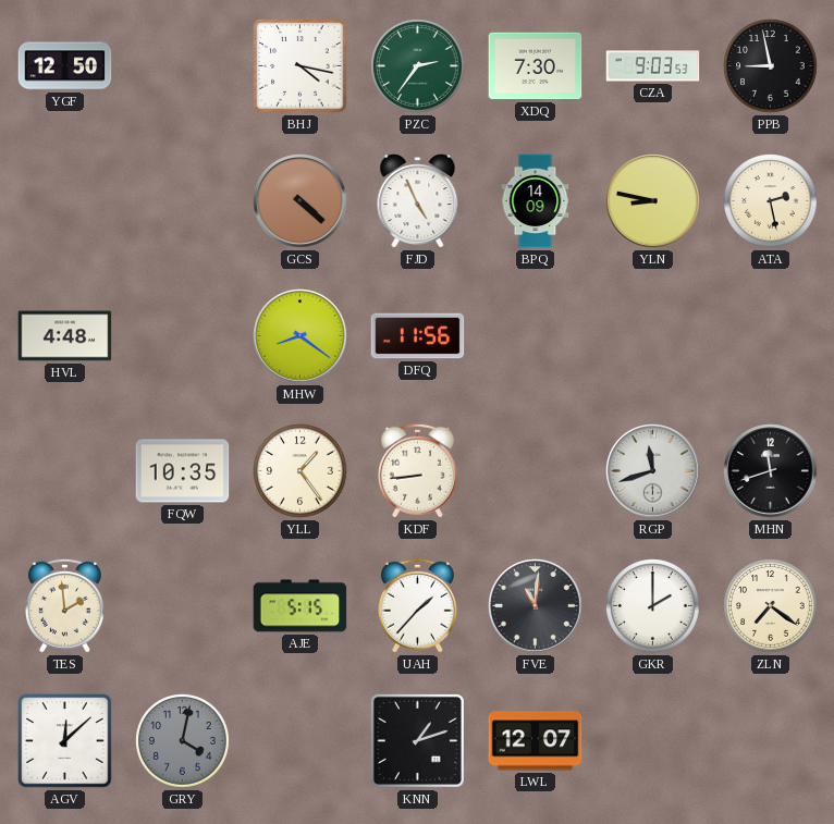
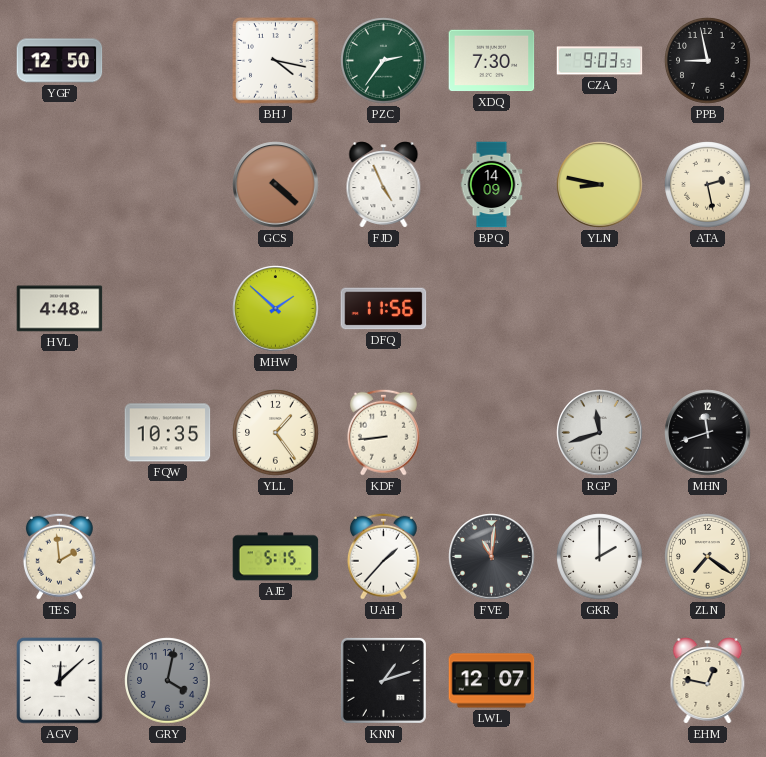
MHW: 8:21 -> 1:52
EHM: none -> 12:47
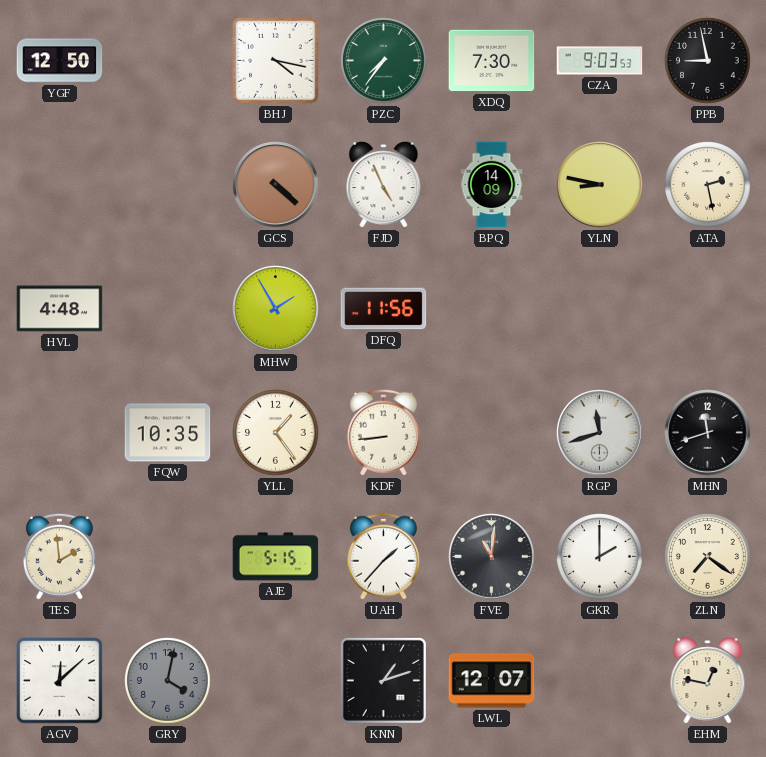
PZC: 2:36 -> 7:36
MHW: 1:52 -> 1:55
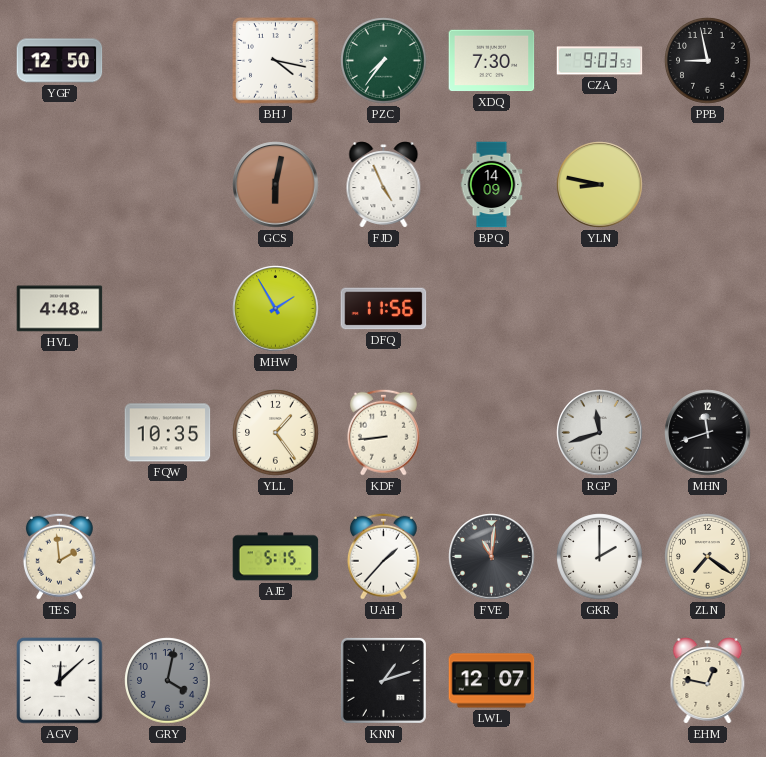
GCS: 4:22 -> 6:02
ATA: 2:28 -> none
